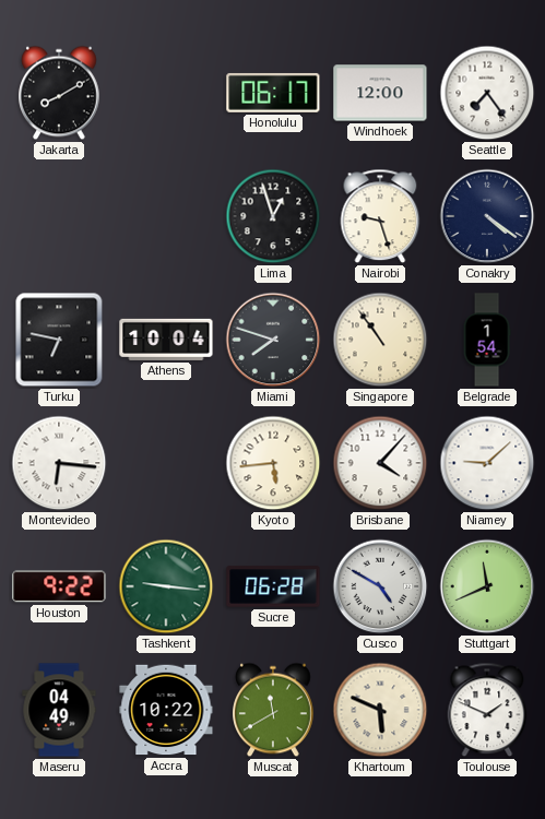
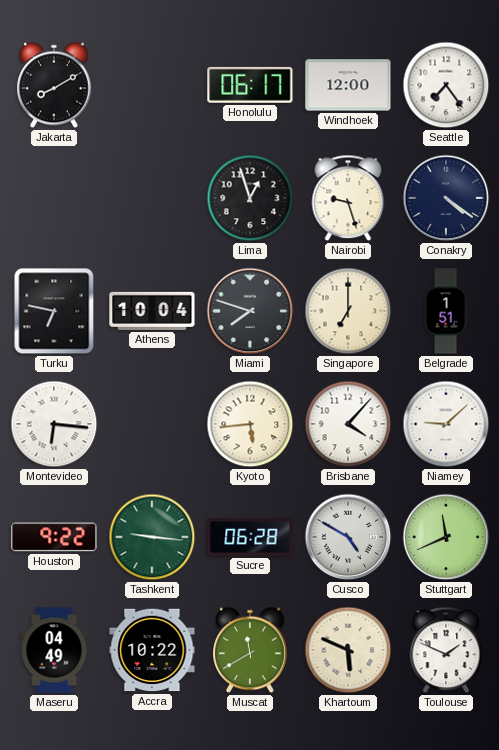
Singapore: 10:54 -> 7:00
Belgrade: 1:54 -> 1:51
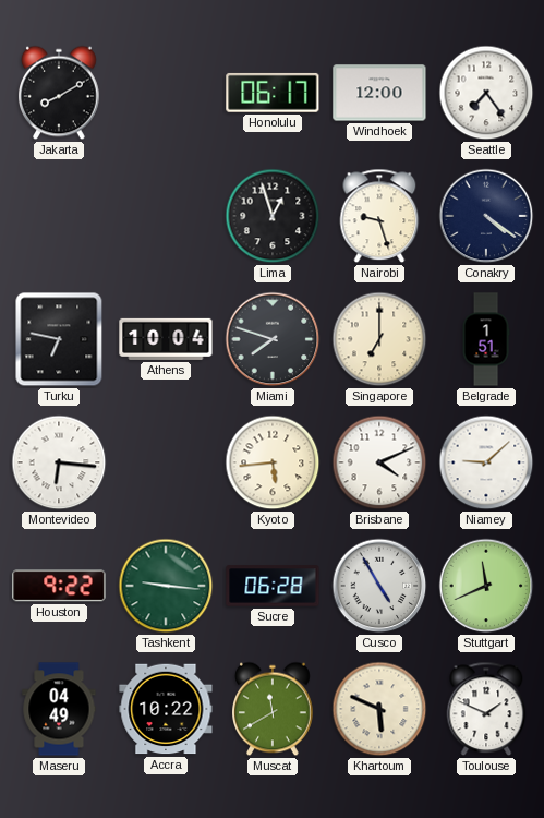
Brisbane: 4:07 -> 4:11
Cusco: 4:50 -> 4:55
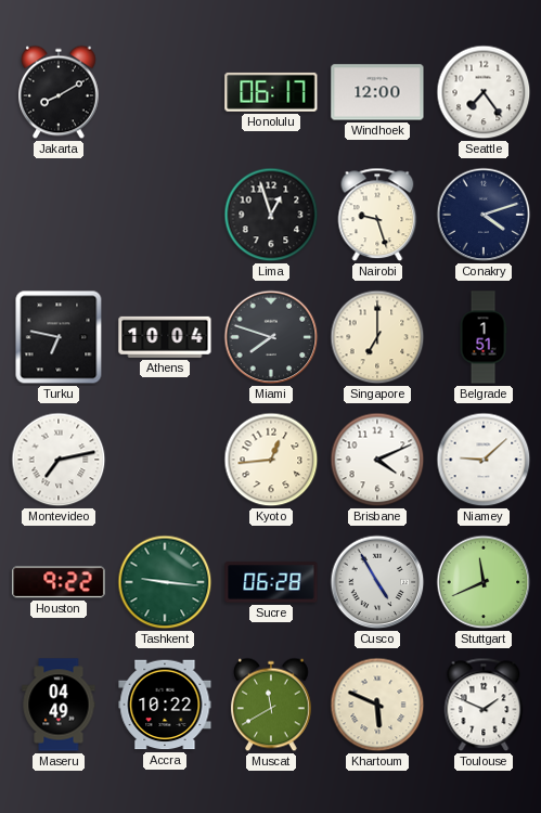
Conakry: 4:21 -> 4:12
Montevideo: 6:16 -> 7:13
Kyoto: 5:44 -> 12:44
